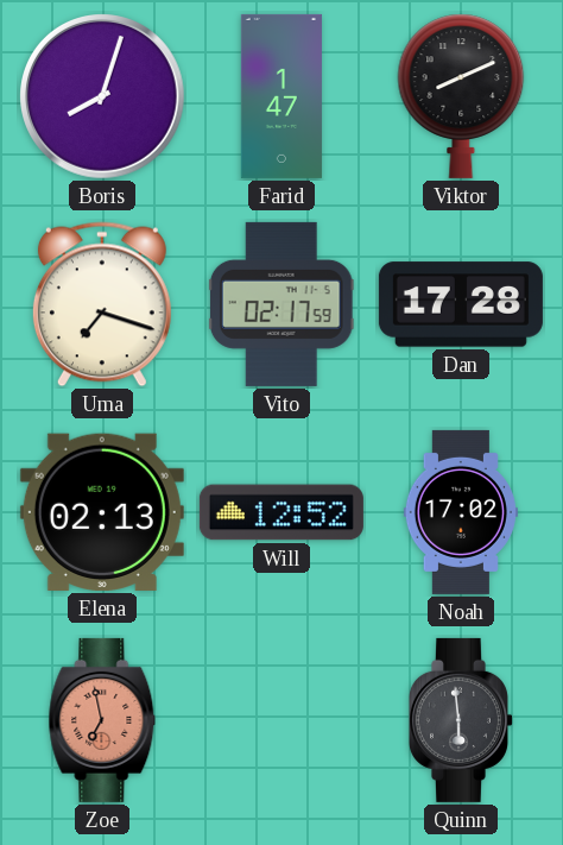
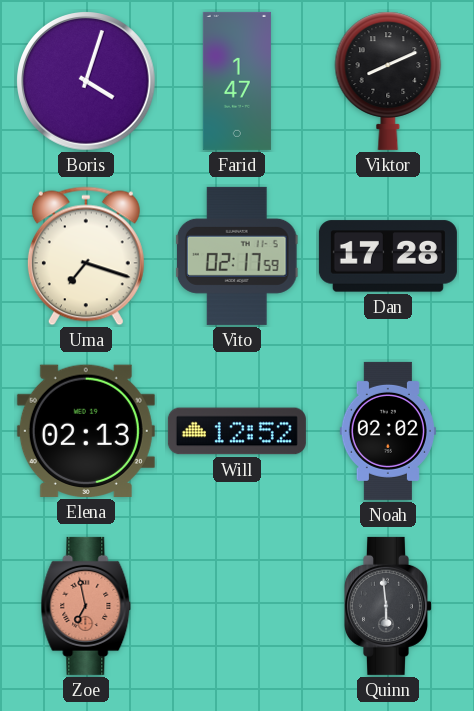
Boris: 8:03 -> 4:03
Noah: 17:02 -> 02:02
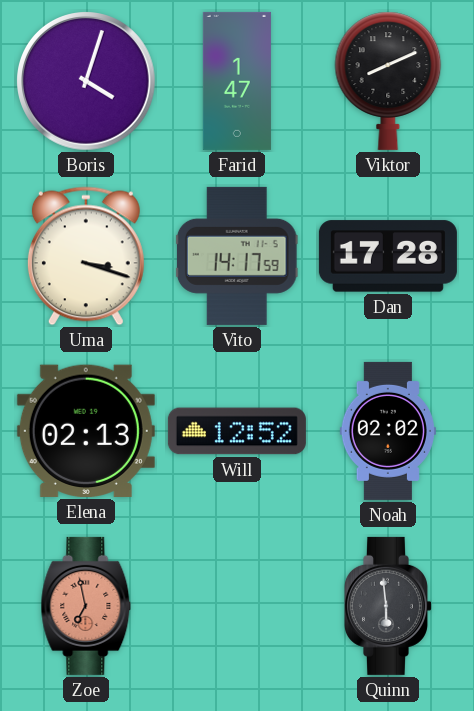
Uma: 7:18 -> 3:18
Vito: 02:17 -> 14:17
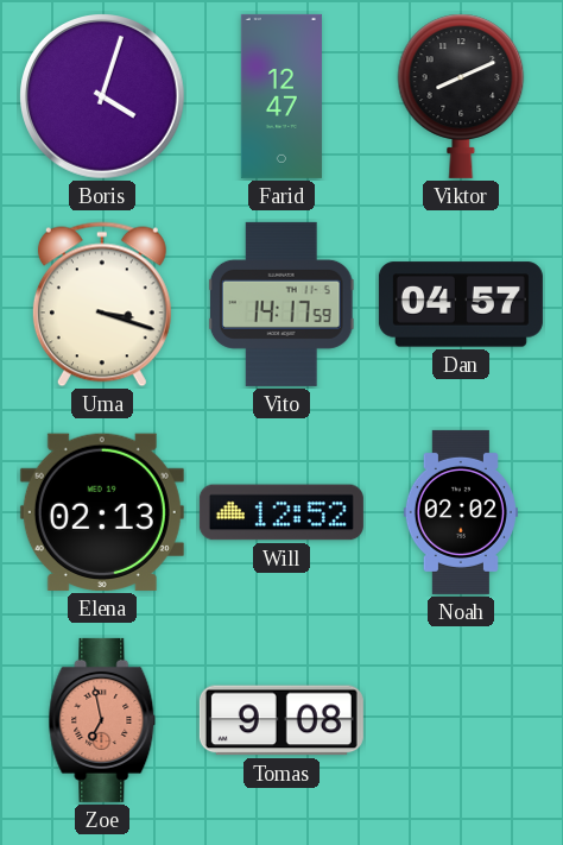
Farid: 1:47 -> 12:47
Dan: 17:28 -> 04:57
Tomas: none -> 9:08
Quinn: 5:59 -> none
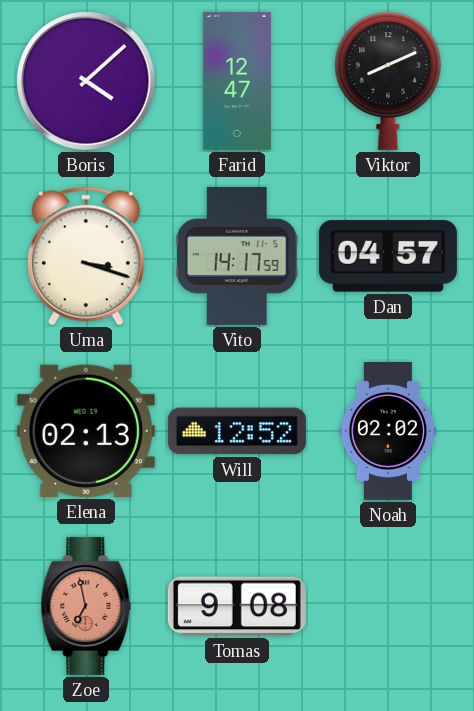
Boris: 4:03 -> 4:08
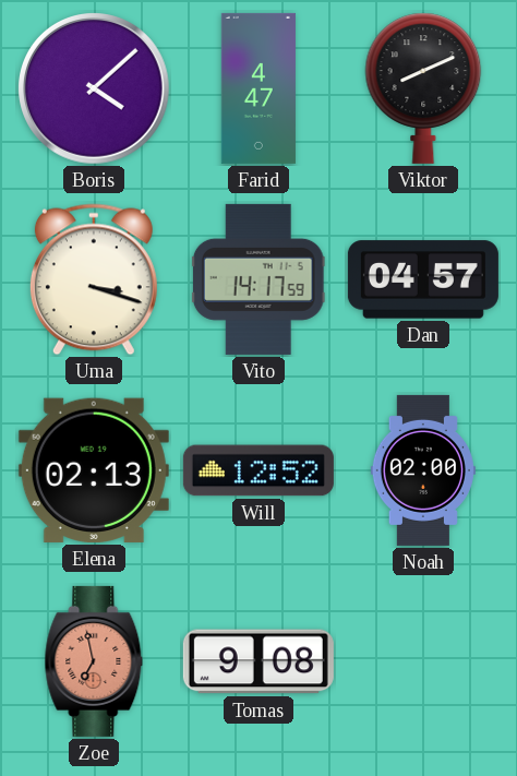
Farid: 12:47 -> 4:47
Noah: 02:02 -> 02:00
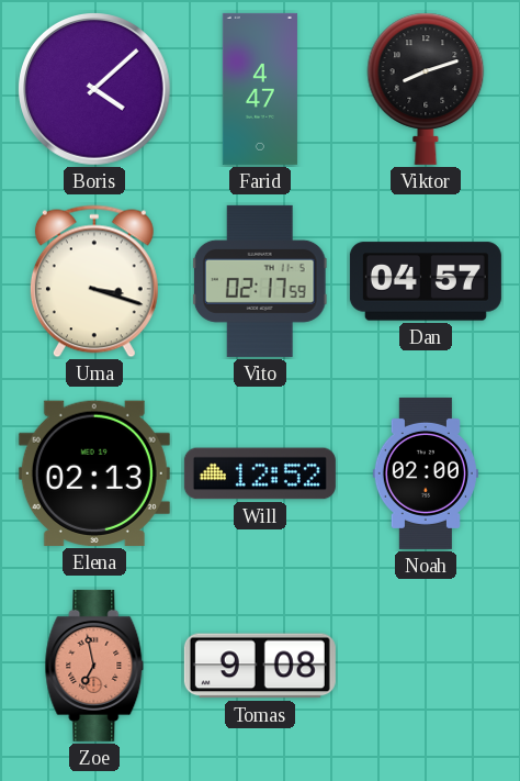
Viktor: 8:11 -> 8:12
Vito: 14:17 -> 02:17
